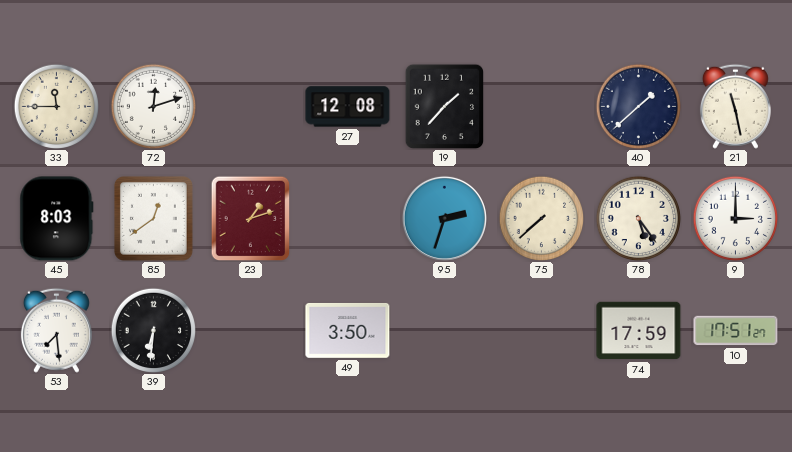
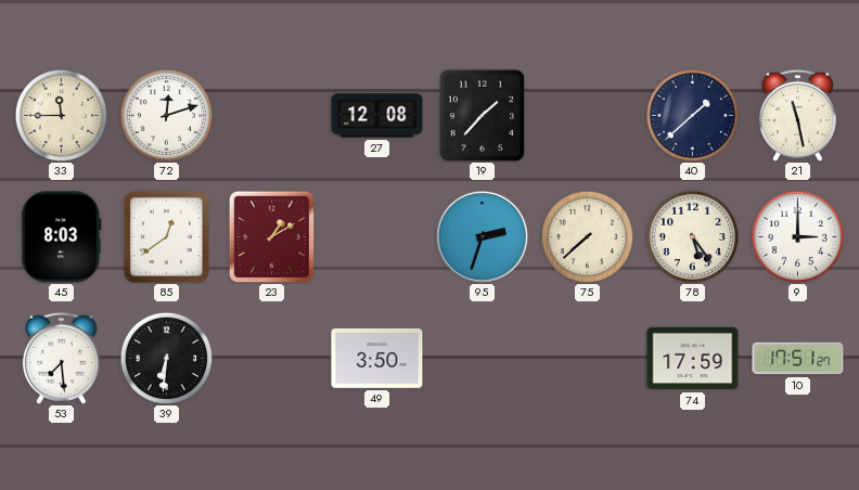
23: 1:12 -> 1:10
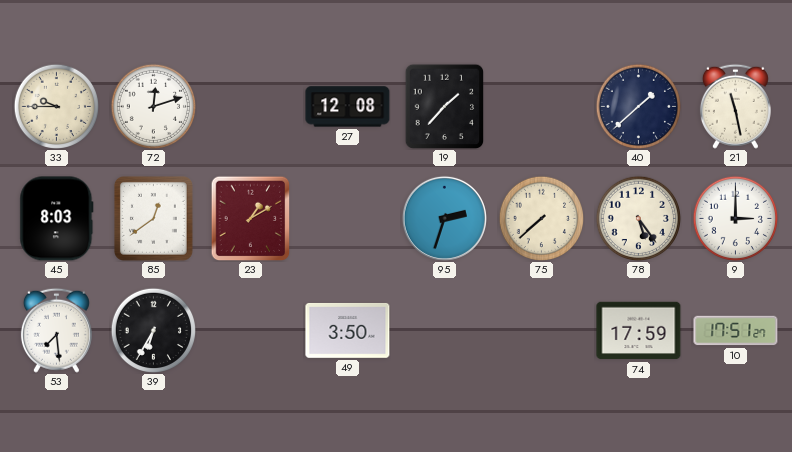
33: 11:45 -> 9:45
39: 6:31 -> 6:35
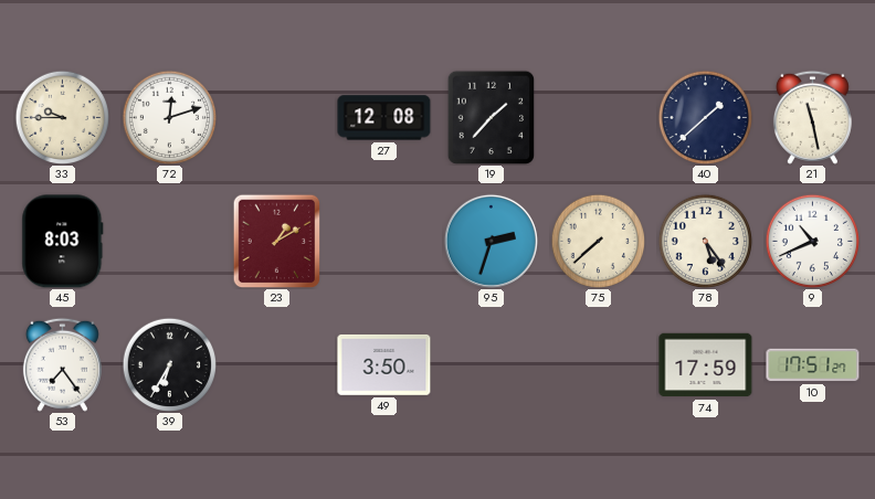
85: 12:39 -> none
9: 3:00 -> 10:41
53: 7:29 -> 7:24
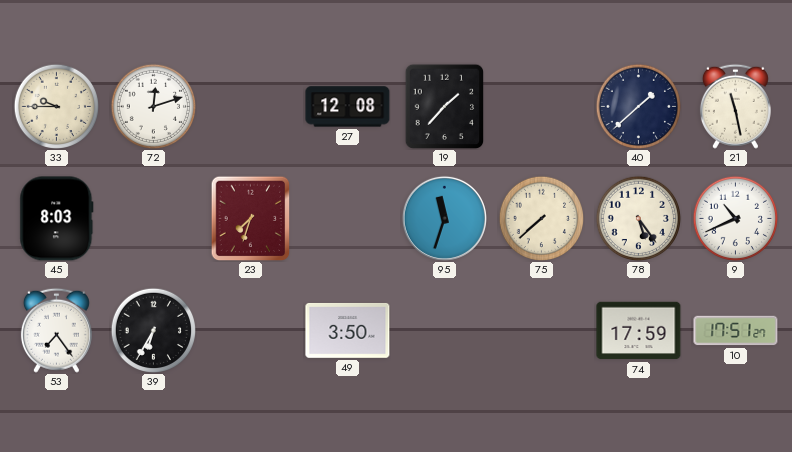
23: 1:10 -> 7:33
95: 2:33 -> 11:33
